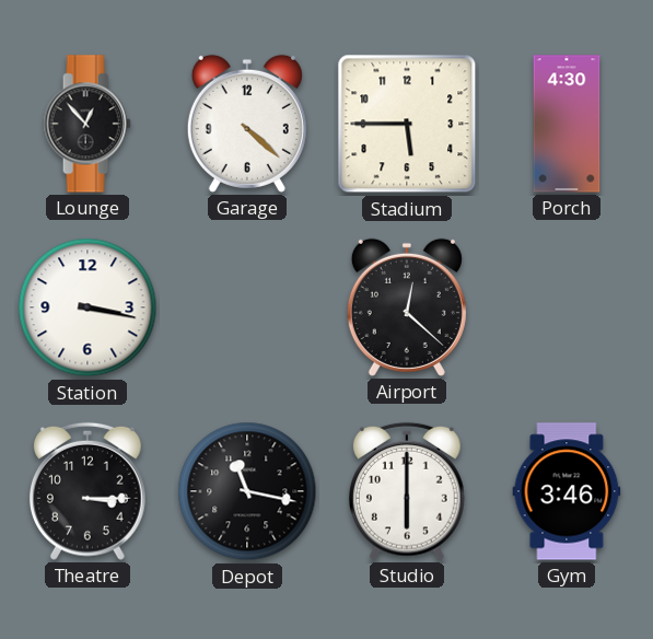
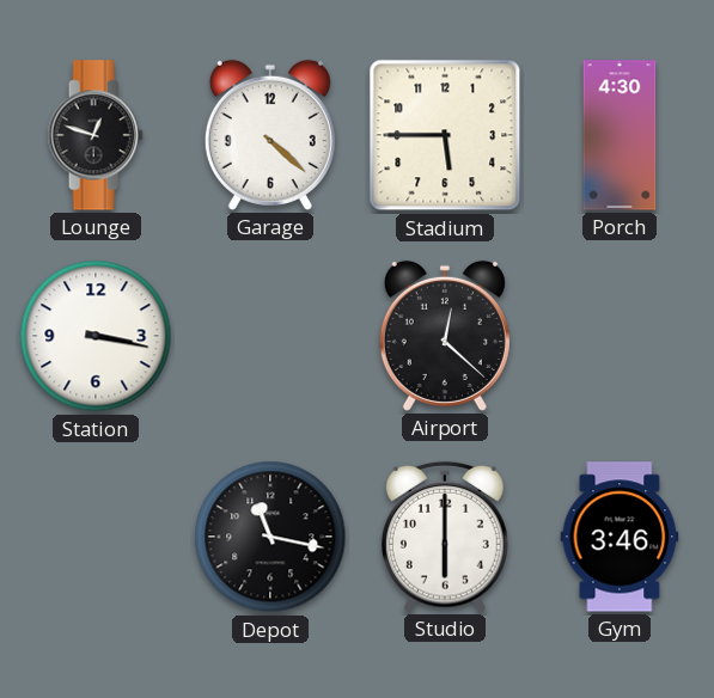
Lounge: 12:53 -> 12:48
Theatre: 3:15 -> none
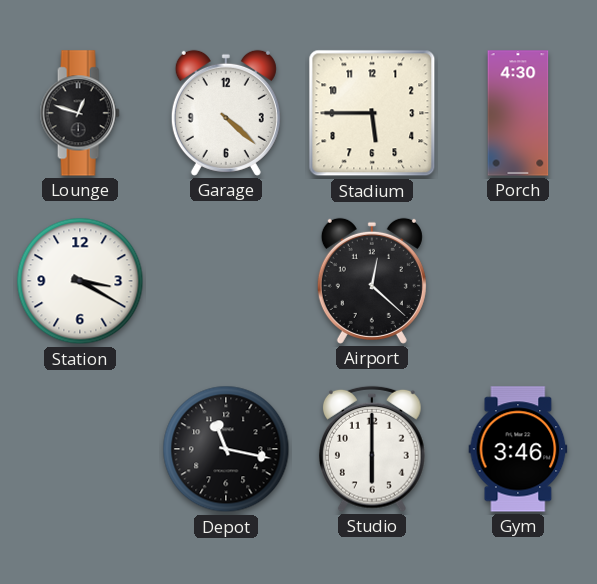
Station: 3:17 -> 3:20
